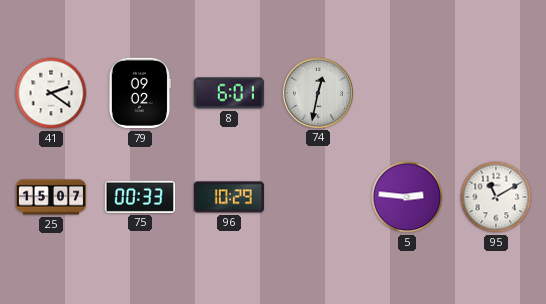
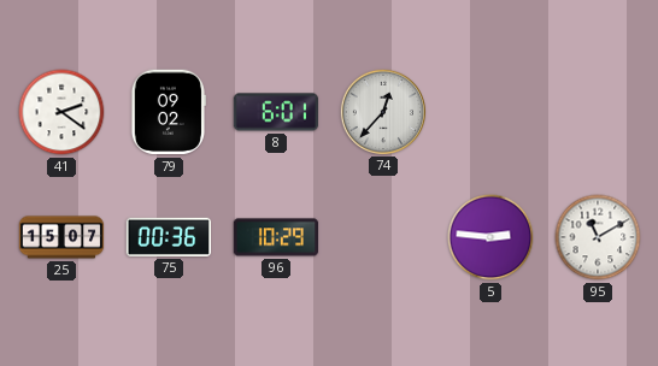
74: 12:32 -> 12:37
75: 00:33 -> 00:36
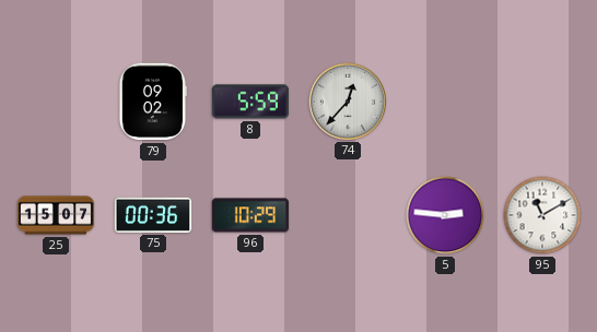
41: 2:21 -> none
8: 6:01 -> 5:59
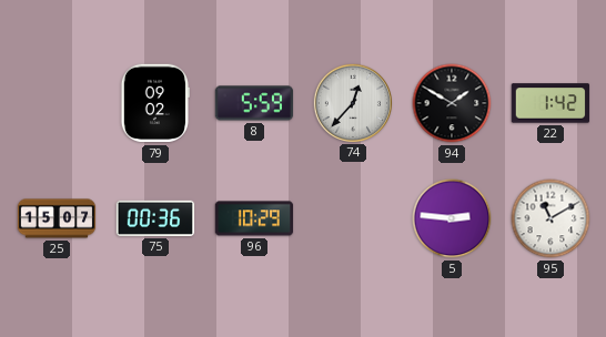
94: none -> 1:50
22: none -> 1:42
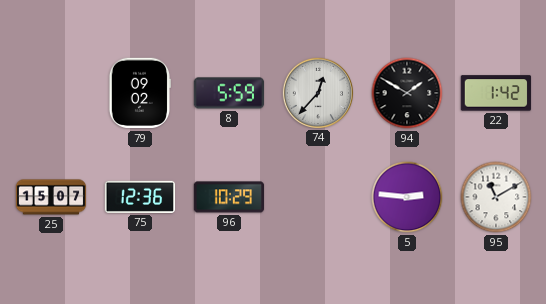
75: 00:36 -> 12:36
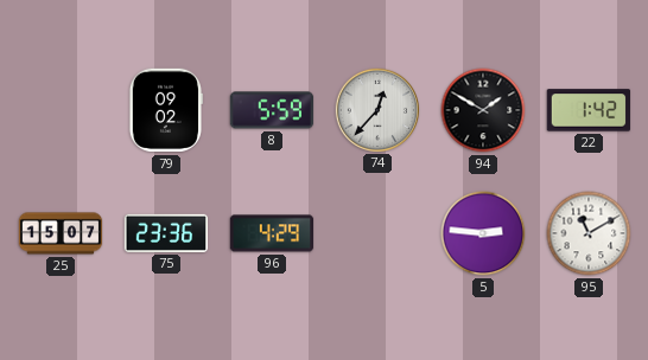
75: 12:36 -> 23:36
96: 10:29 -> 4:29
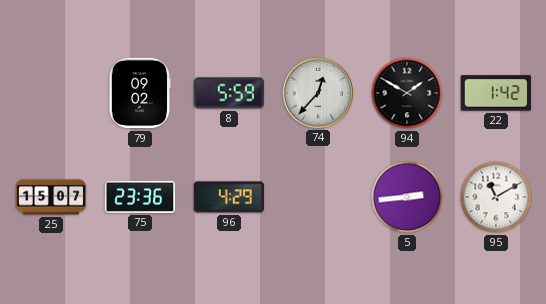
5: 2:46 -> 2:44
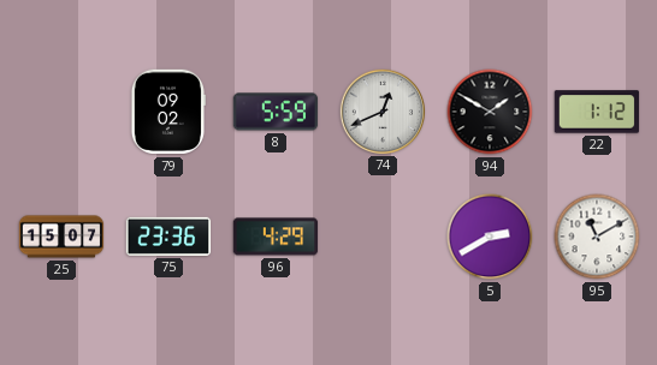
74: 12:37 -> 12:41
22: 1:42 -> 1:12
5: 2:44 -> 2:40
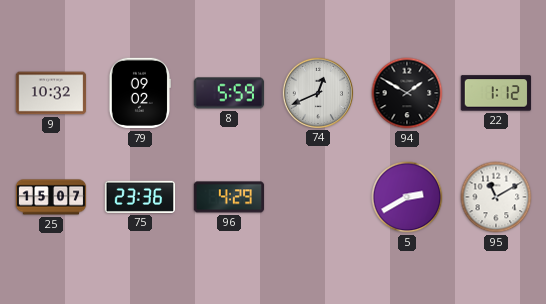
9: none -> 10:32
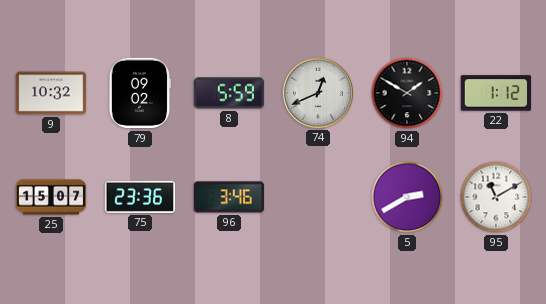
96: 4:29 -> 3:46
